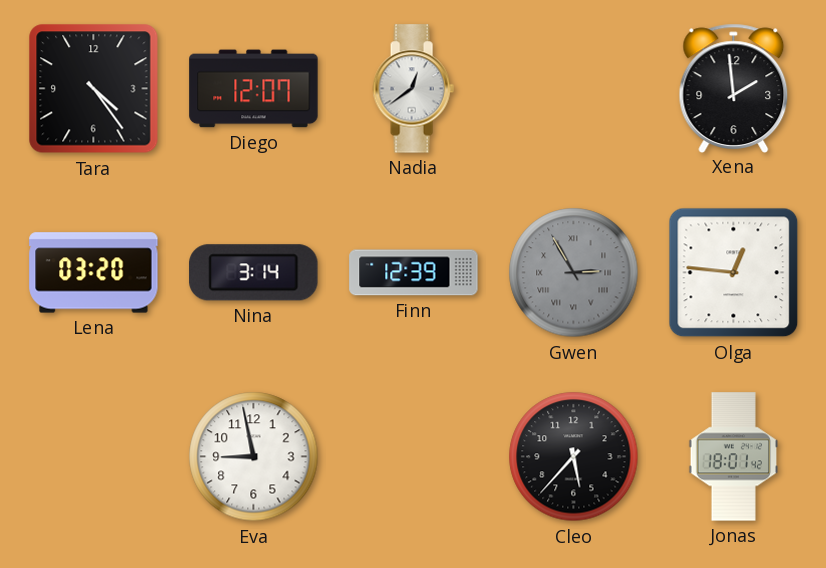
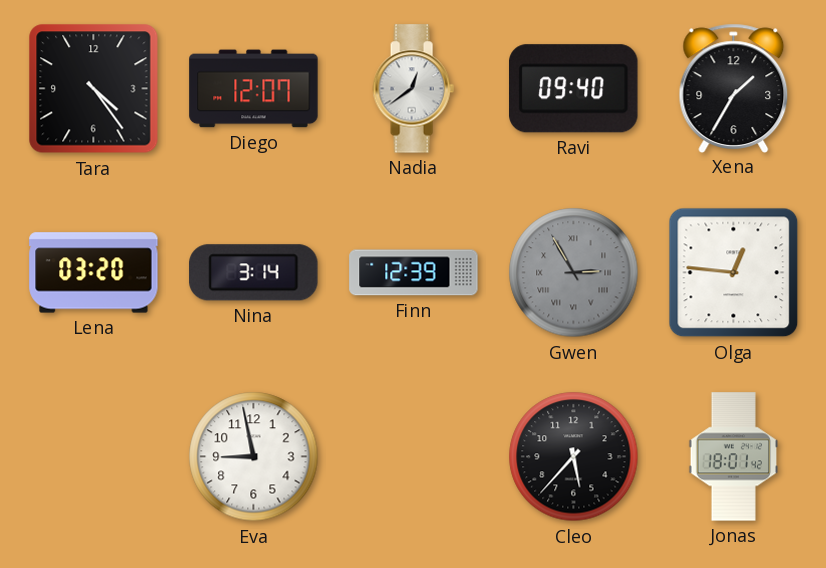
Ravi: none -> 09:40
Xena: 1:59 -> 1:35
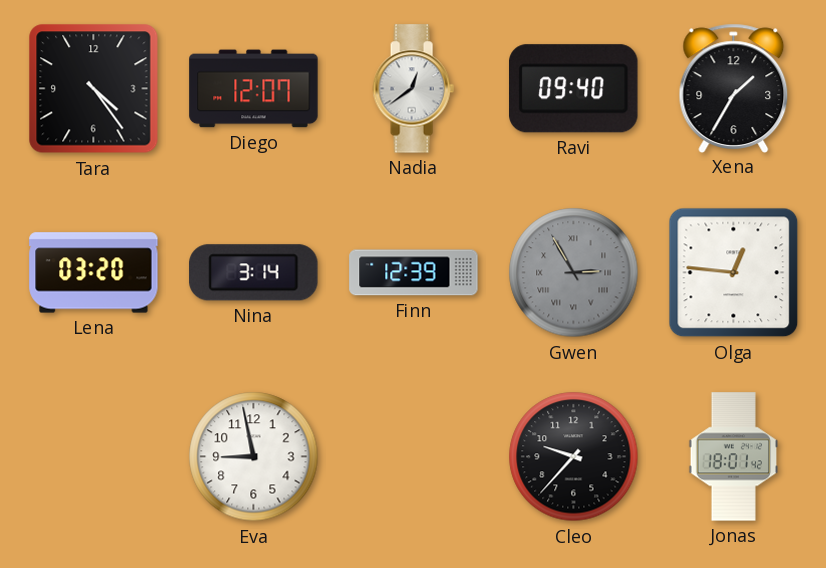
Cleo: 5:37 -> 9:37
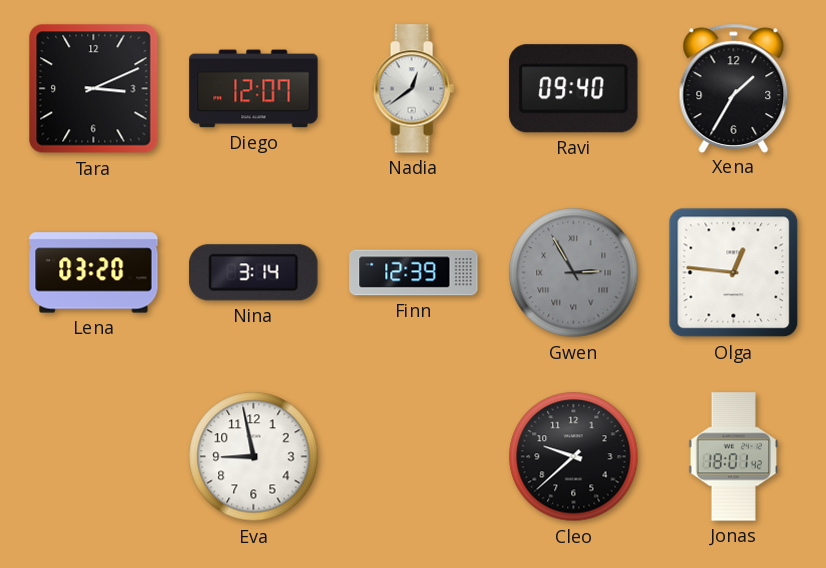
Tara: 4:24 -> 3:11
Cleo: 9:37 -> 9:38
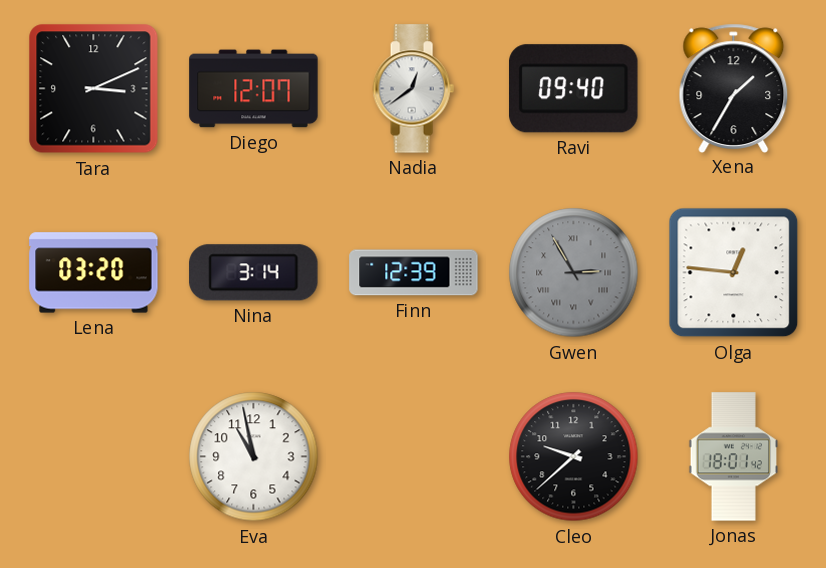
Eva: 8:58 -> 10:58
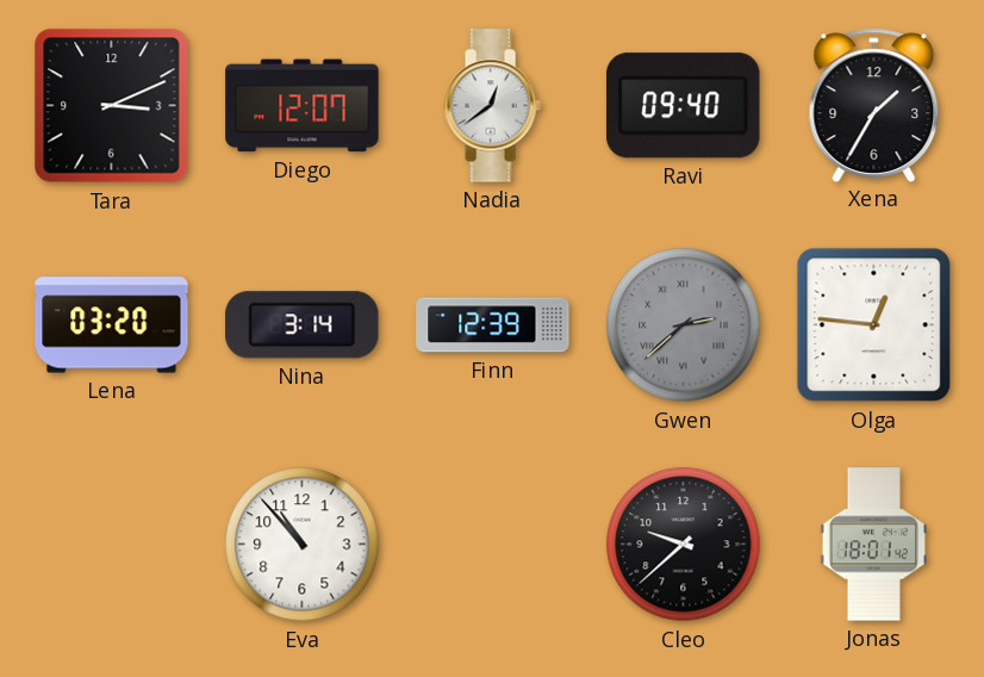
Gwen: 2:55 -> 2:38
Eva: 10:58 -> 10:53
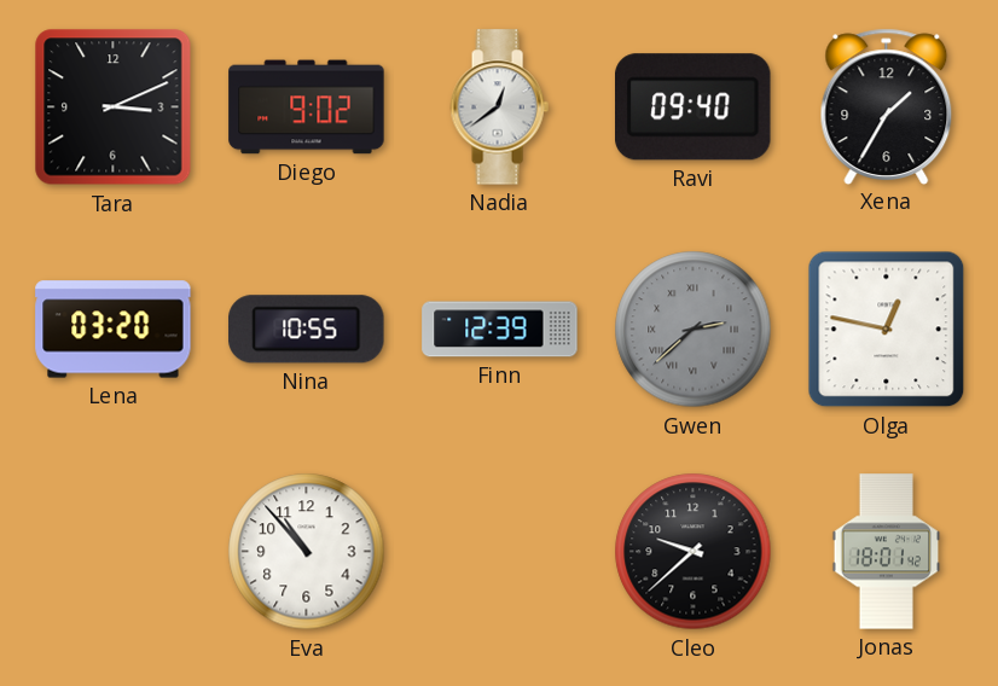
Diego: 12:07 -> 9:02
Nina: 3:14 -> 10:55
Olga: 12:46 -> 12:47
